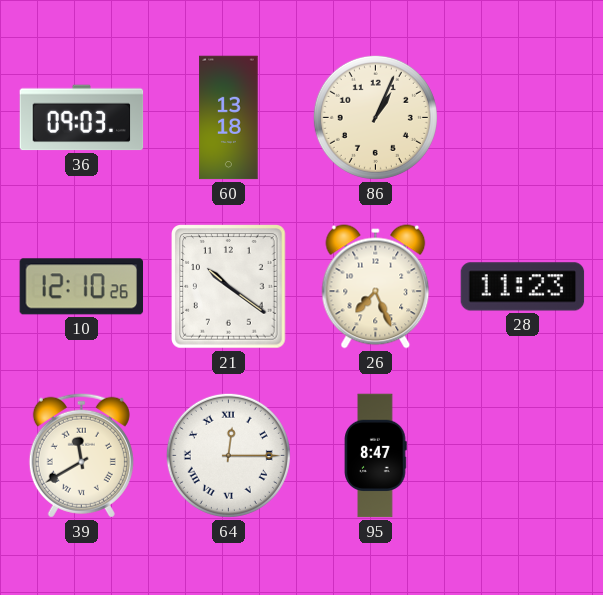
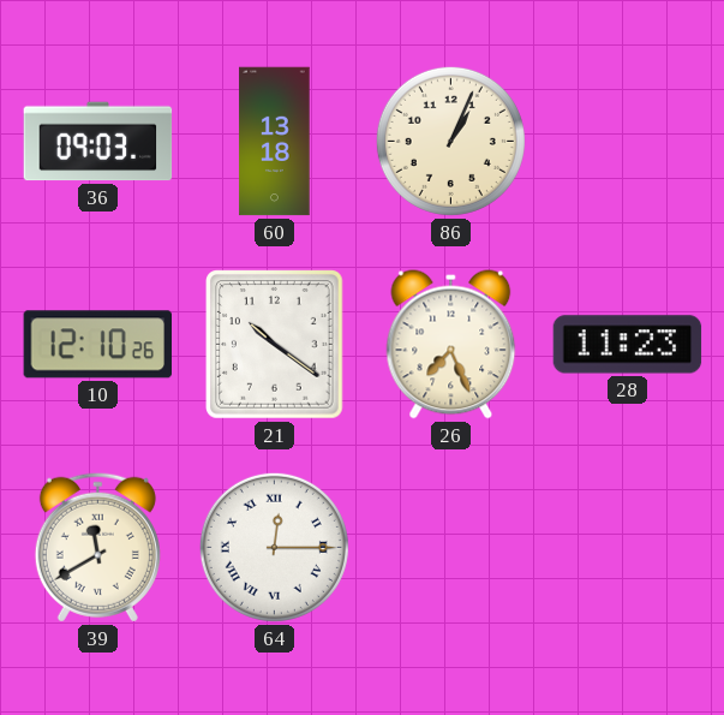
95: 8:47 -> none
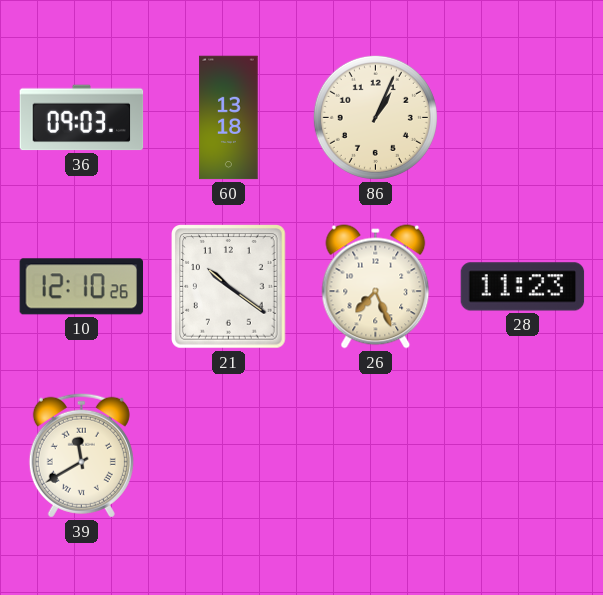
64: 12:15 -> none
